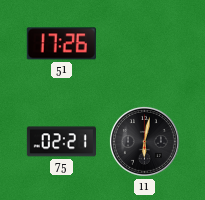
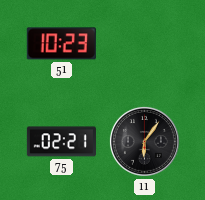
51: 17:26 -> 10:23
11: 6:02 -> 6:06
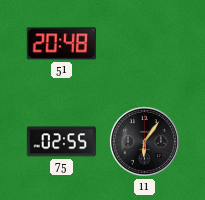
51: 10:23 -> 20:48
75: 02:21 -> 02:55
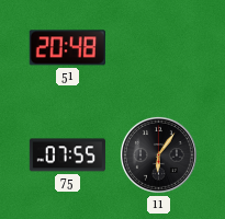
75: 02:55 -> 07:55
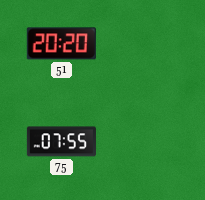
51: 20:48 -> 20:20
11: 6:06 -> none
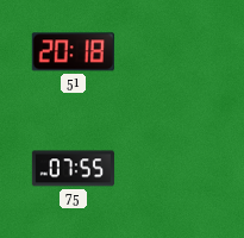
51: 20:20 -> 20:18
